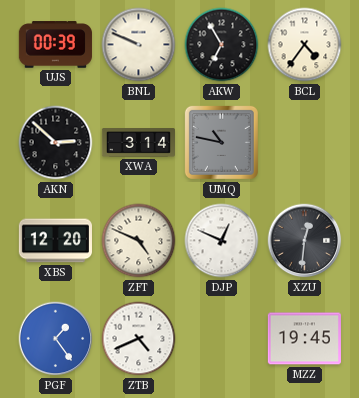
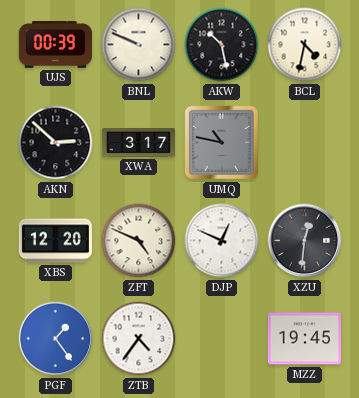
AKW: 6:55 -> 10:28
BCL: 4:36 -> 4:32
XWA: 3:14 -> 3:17
ZTB: 4:41 -> 4:36
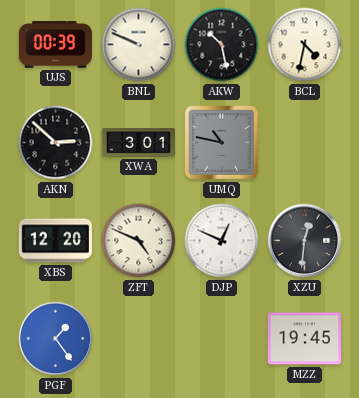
XWA: 3:17 -> 3:01
ZTB: 4:36 -> none
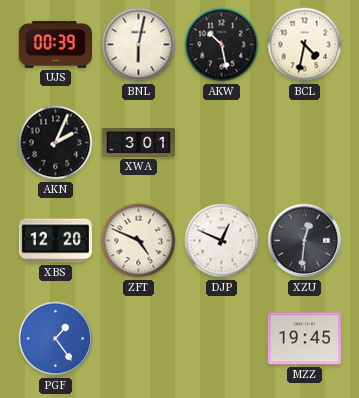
BNL: 9:49 -> 6:02
AKN: 2:52 -> 2:04
UMQ: 10:47 -> none
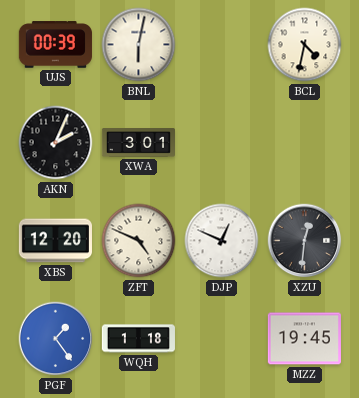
AKW: 10:28 -> none
WQH: none -> 1:18
